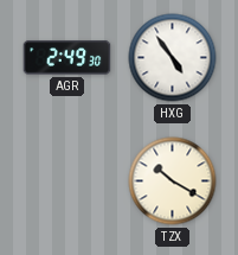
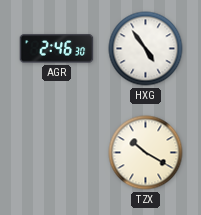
AGR: 2:49 -> 2:46
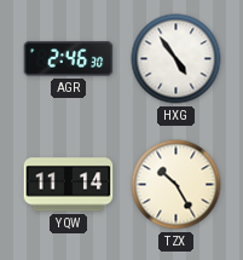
YQW: none -> 11:14
TZX: 10:20 -> 10:25
